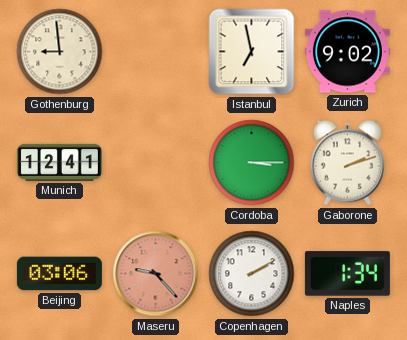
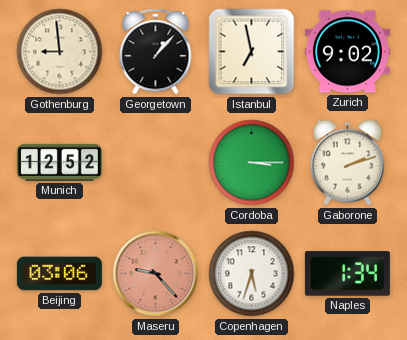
Georgetown: none -> 1:07
Munich: 12:41 -> 12:52
Copenhagen: 2:10 -> 5:33
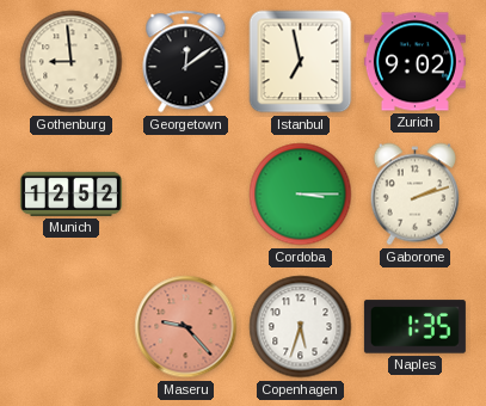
Georgetown: 1:07 -> 12:09
Beijing: 03:06 -> none
Naples: 1:34 -> 1:35
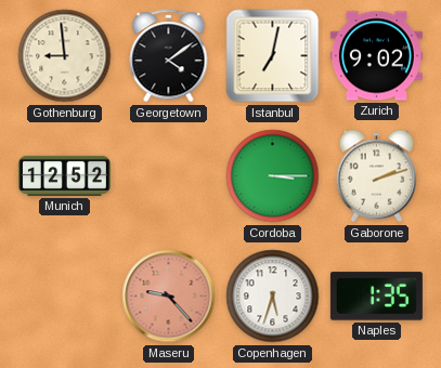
Georgetown: 12:09 -> 4:09
Istanbul: 6:58 -> 7:02
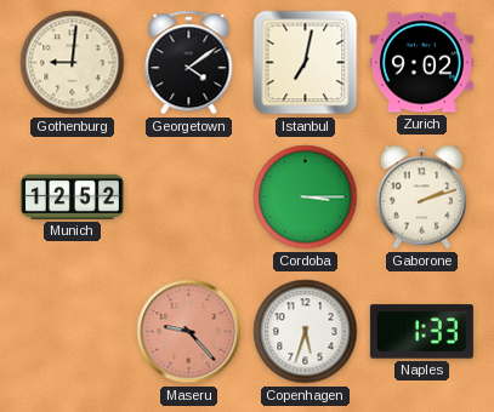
Gothenburg: 8:59 -> 9:01
Naples: 1:35 -> 1:33
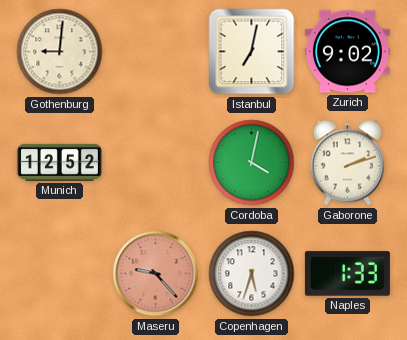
Georgetown: 4:09 -> none
Cordoba: 3:15 -> 4:02
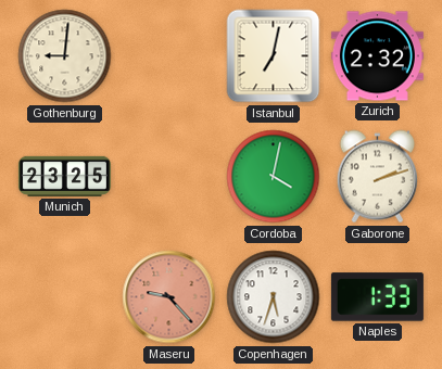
Zurich: 9:02 -> 2:32
Munich: 12:52 -> 23:25
